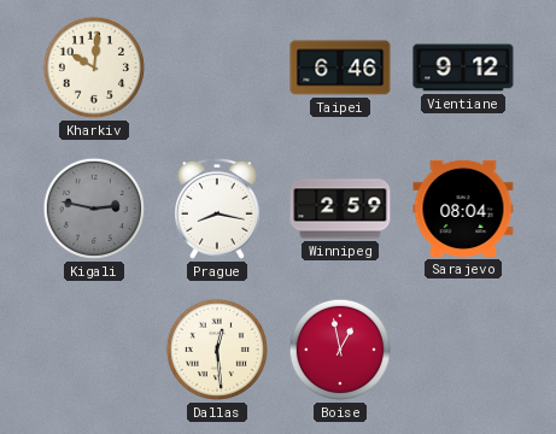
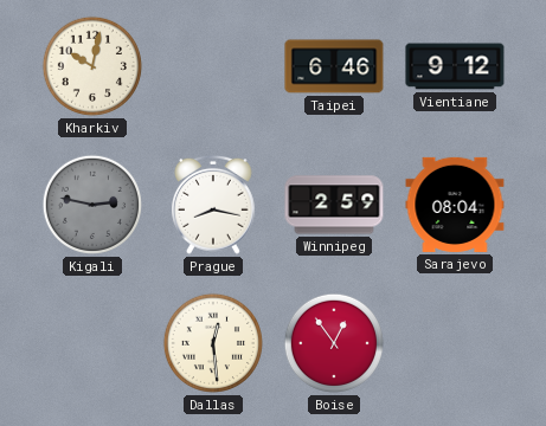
Kharkiv: 10:01 -> 10:02
Boise: 12:58 -> 12:54
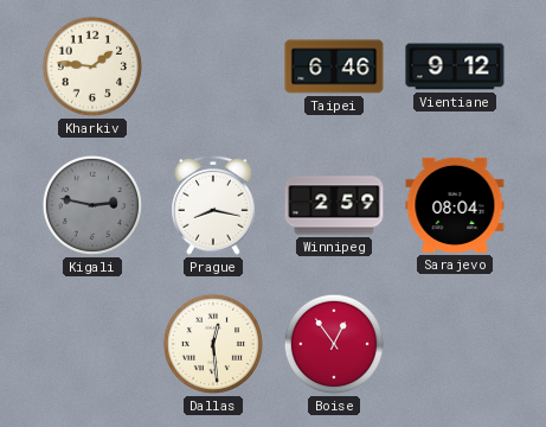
Kharkiv: 10:02 -> 1:46
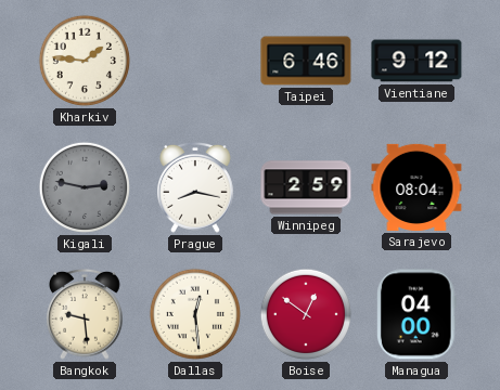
Bangkok: none -> 9:29
Boise: 12:54 -> 12:51
Managua: none -> 04:00
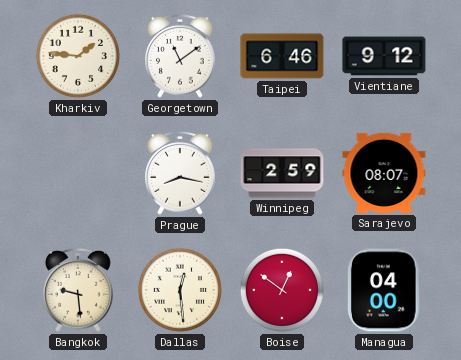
Georgetown: none -> 11:09
Kigali: 2:47 -> none
Sarajevo: 08:04 -> 08:07
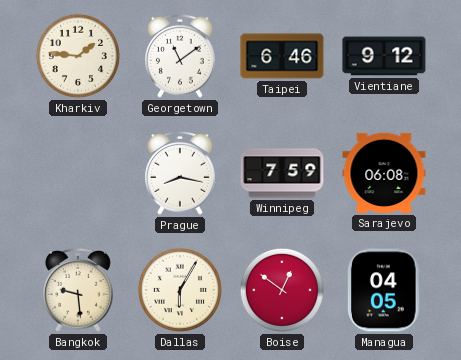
Winnipeg: 2:59 -> 7:59
Sarajevo: 08:07 -> 06:08
Dallas: 12:29 -> 6:05
Managua: 04:00 -> 04:05
